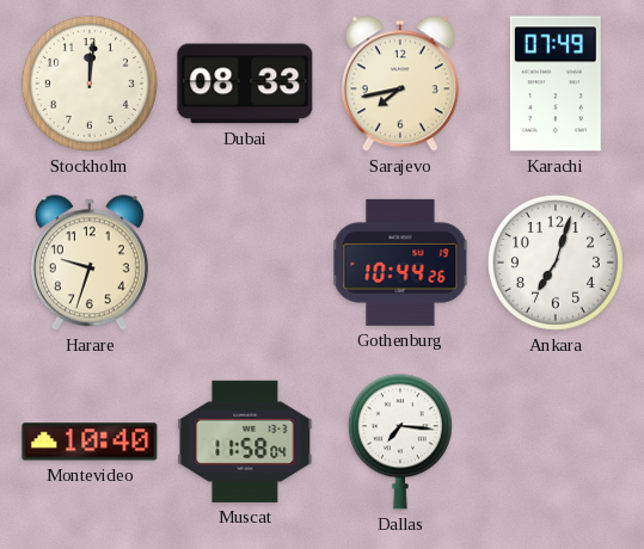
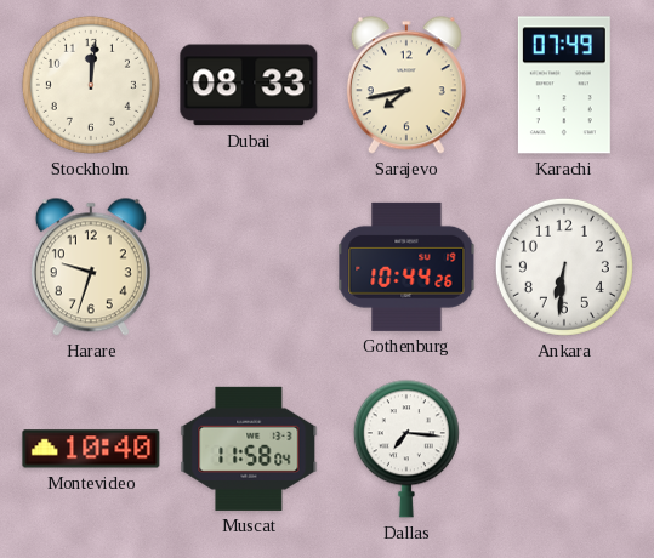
Ankara: 7:03 -> 6:31
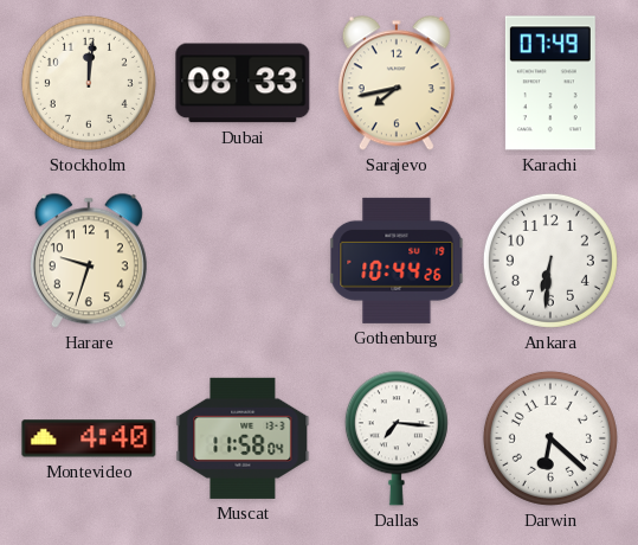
Montevideo: 10:40 -> 4:40
Darwin: none -> 6:22
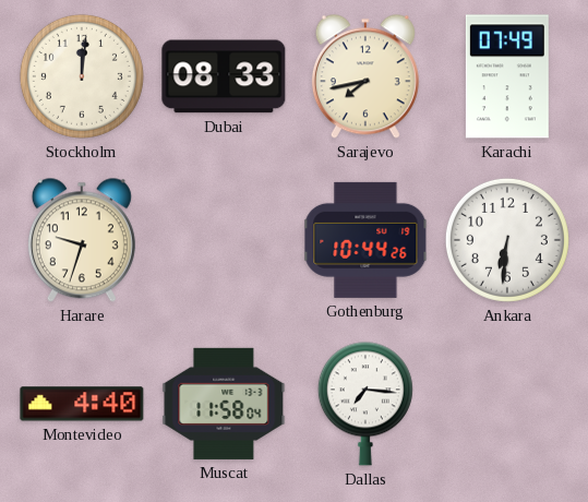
Darwin: 6:22 -> none
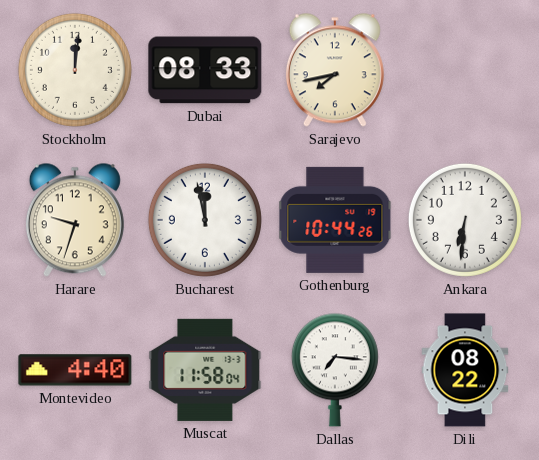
Karachi: 07:49 -> none
Bucharest: none -> 11:58
Dili: none -> 08:22
